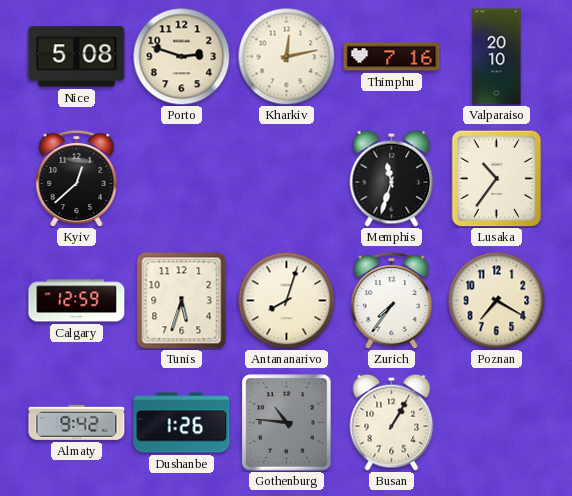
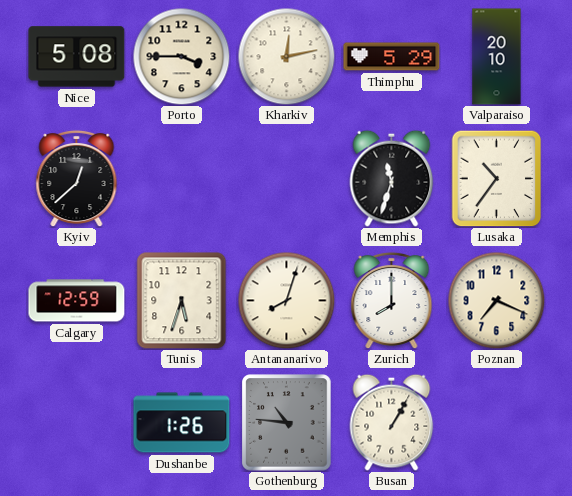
Porto: 2:48 -> 3:45
Thimphu: 7:16 -> 5:29
Zurich: 7:36 -> 8:00
Poznan: 7:20 -> 7:19
Almaty: 9:42 -> none
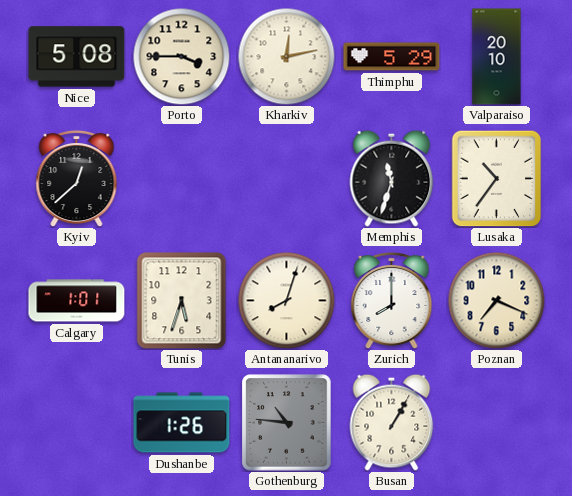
Calgary: 12:59 -> 1:01
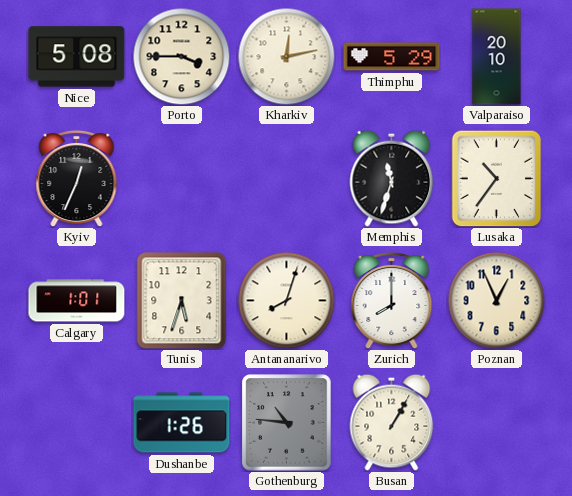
Kyiv: 12:38 -> 12:34
Poznan: 7:19 -> 12:56
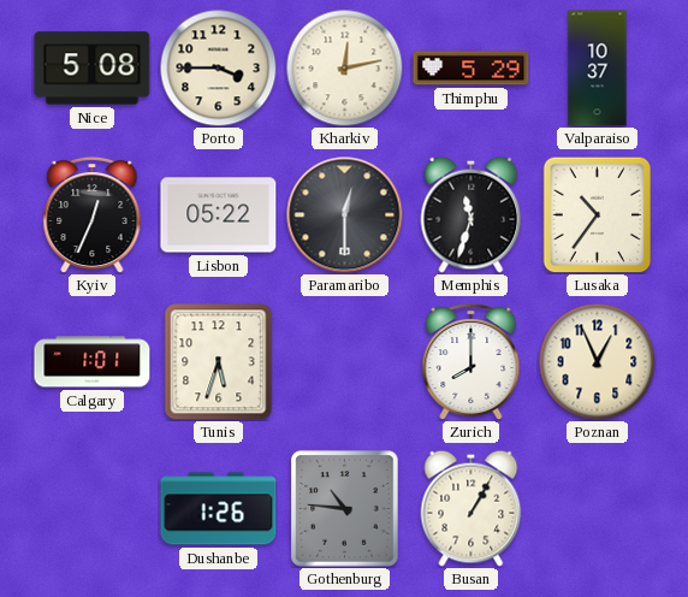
Valparaiso: 20:10 -> 10:37
Lisbon: none -> 05:22
Paramaribo: none -> 12:30
Antananarivo: 8:03 -> none
